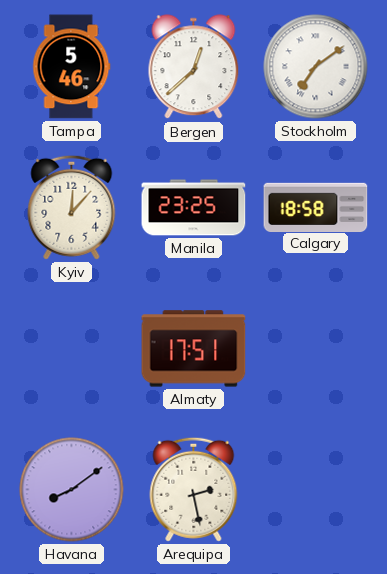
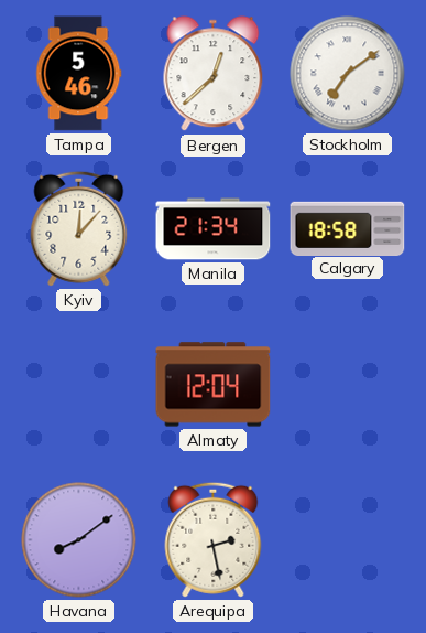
Manila: 23:25 -> 21:34
Almaty: 17:51 -> 12:04
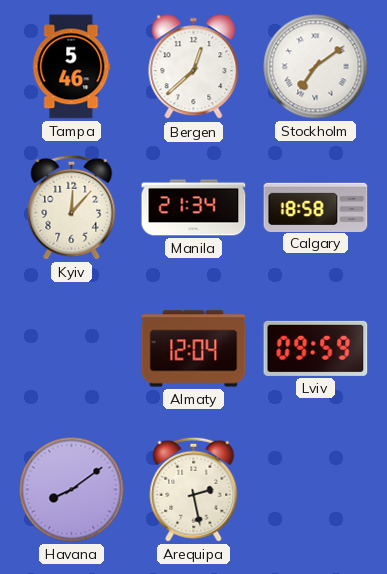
Lviv: none -> 09:59
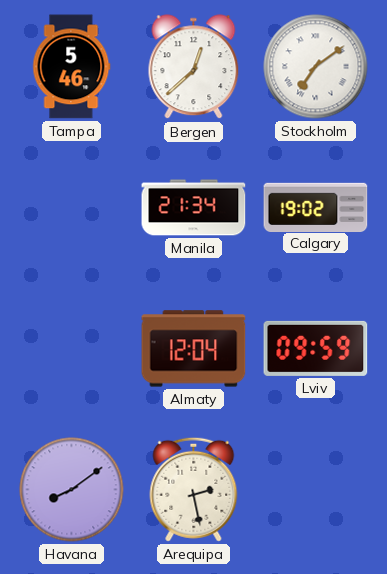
Kyiv: 12:07 -> none
Calgary: 18:58 -> 19:02
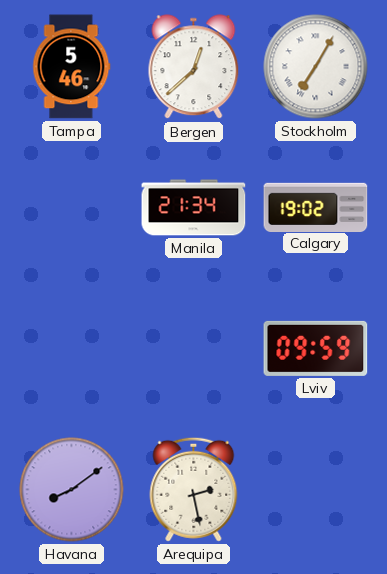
Stockholm: 7:09 -> 7:05
Almaty: 12:04 -> none
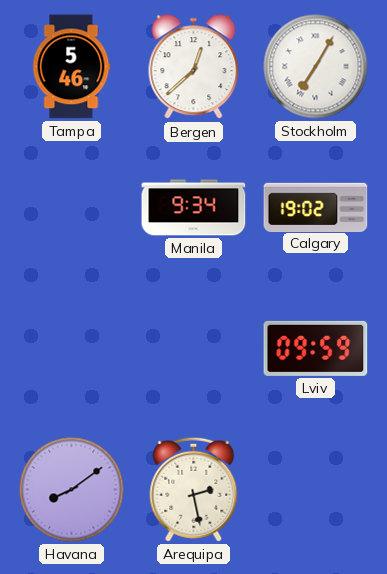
Manila: 21:34 -> 9:34
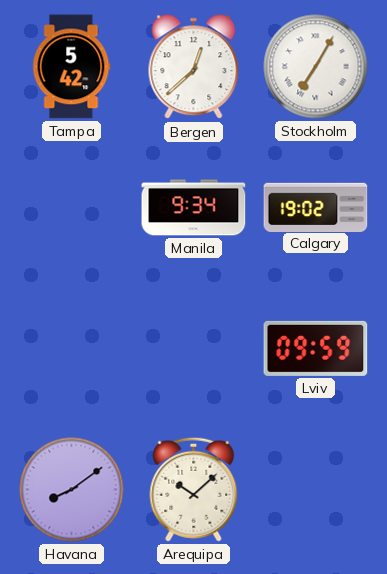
Tampa: 5:46 -> 5:42
Arequipa: 2:28 -> 10:08
